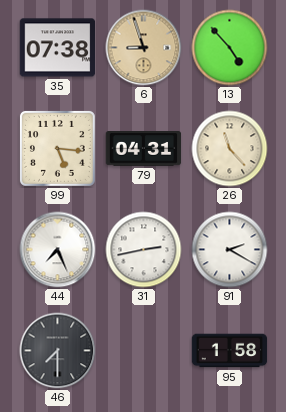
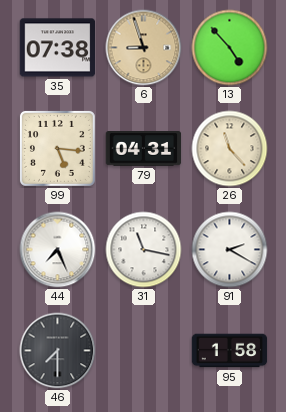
31: 2:43 -> 11:17
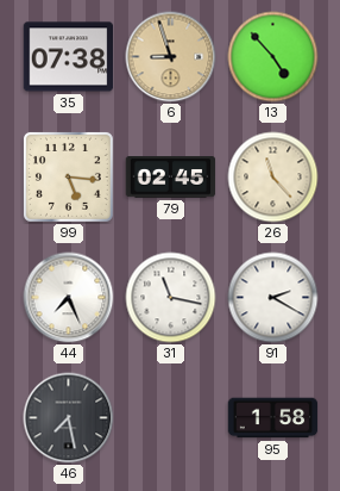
79: 04:31 -> 02:45
46: 7:30 -> 7:28
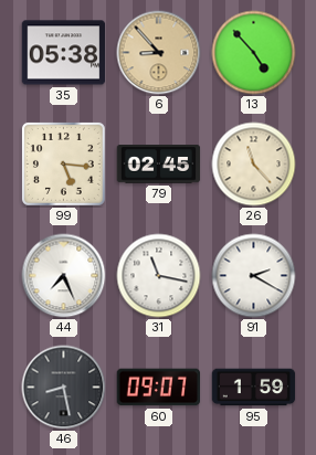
35: 07:38 -> 05:38
6: 8:57 -> 8:53
46: 7:28 -> 8:28
60: none -> 09:07
95: 1:58 -> 1:59
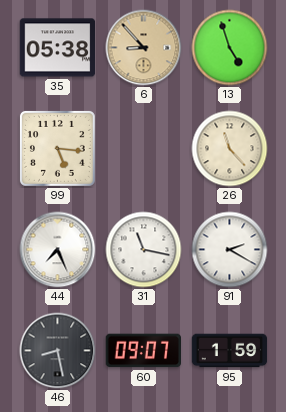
13: 4:53 -> 4:57
79: 02:45 -> none
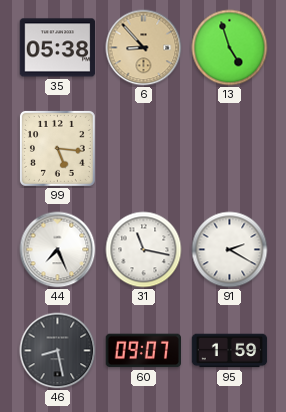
26: 11:23 -> none
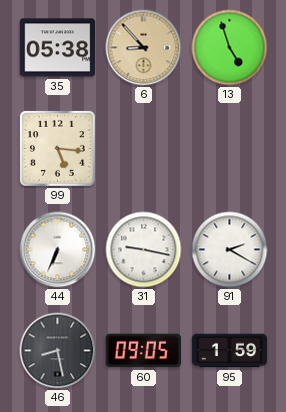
44: 7:26 -> 6:34
31: 11:17 -> 9:17
60: 09:07 -> 09:05
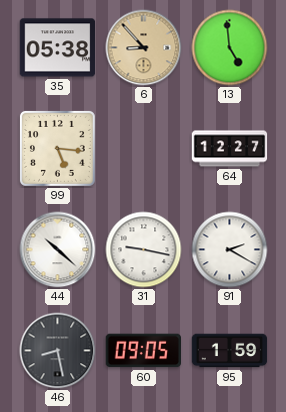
13: 4:57 -> 4:59
64: none -> 12:27
44: 6:34 -> 10:22
